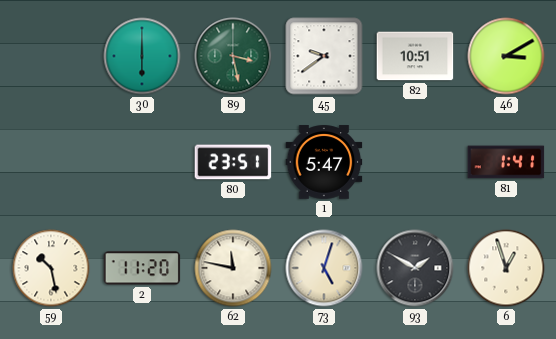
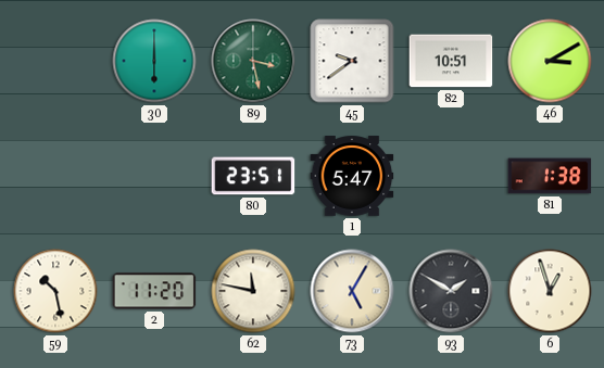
81: 1:41 -> 1:38
73: 5:03 -> 5:05
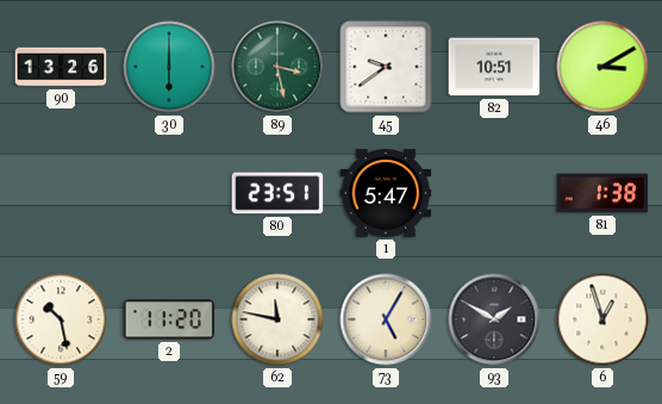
90: none -> 13:26
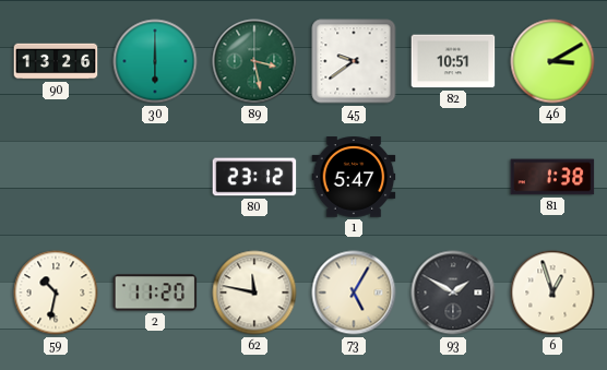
80: 23:51 -> 23:12
59: 10:28 -> 10:32
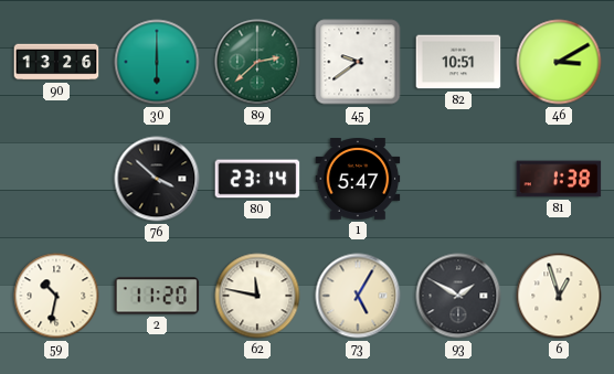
89: 3:28 -> 2:38
76: none -> 3:52
80: 23:12 -> 23:14
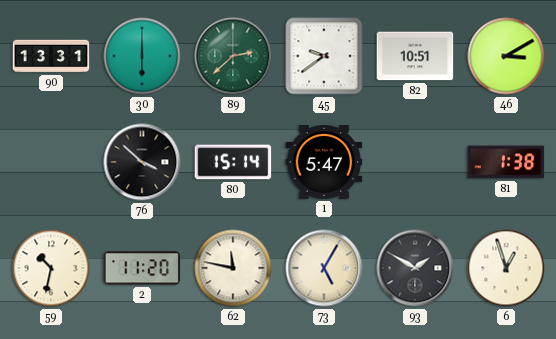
90: 13:26 -> 13:31
80: 23:14 -> 15:14
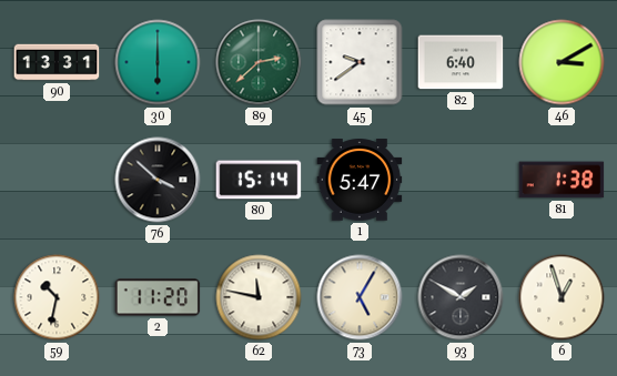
82: 10:51 -> 6:40
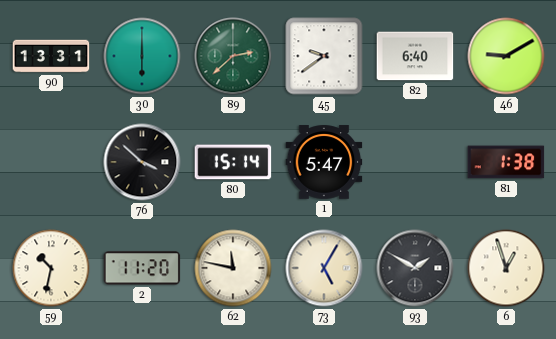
46: 3:10 -> 9:10
